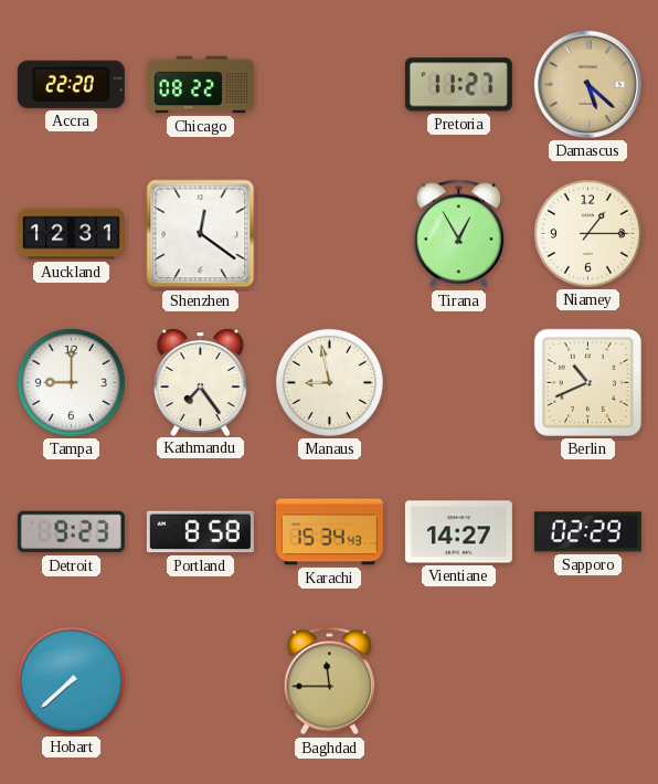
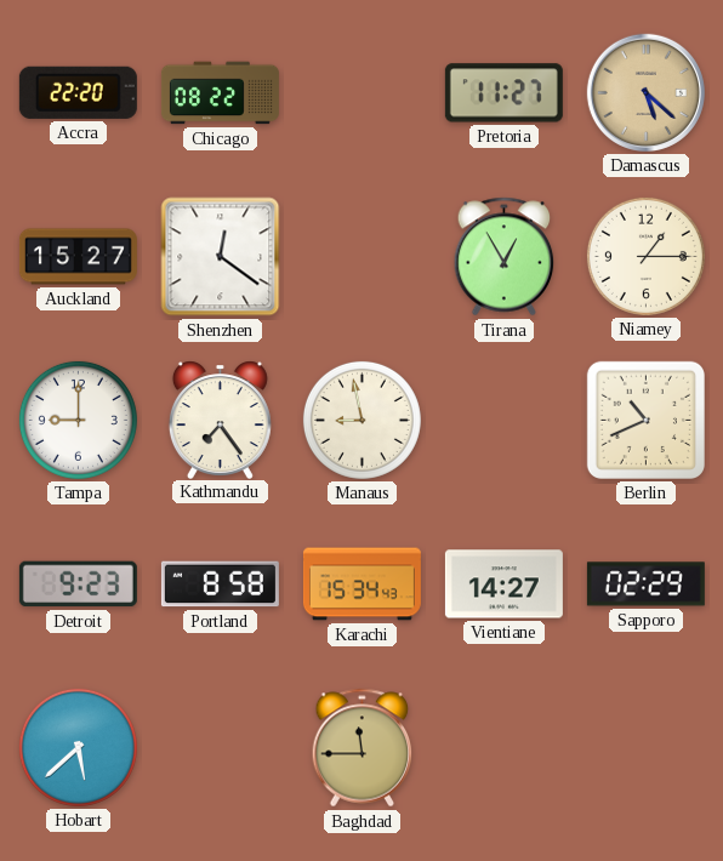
Auckland: 12:31 -> 15:27
Hobart: 7:38 -> 5:38
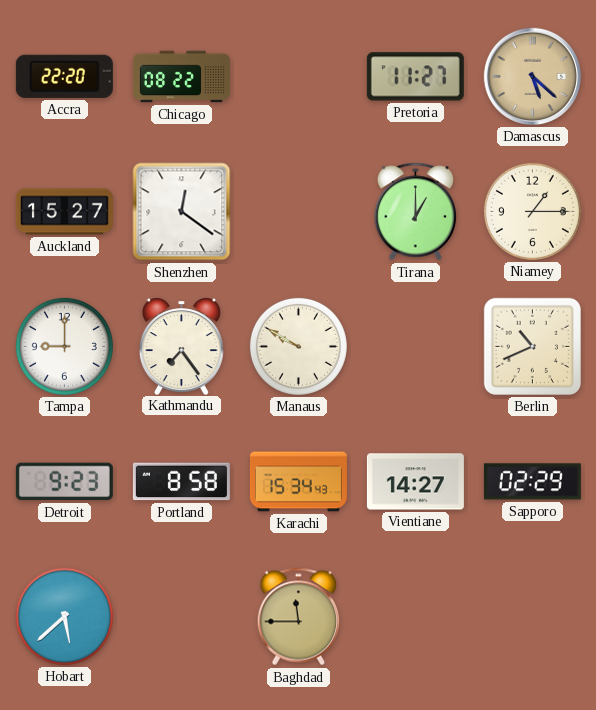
Tirana: 12:55 -> 1:00
Manaus: 8:58 -> 9:50
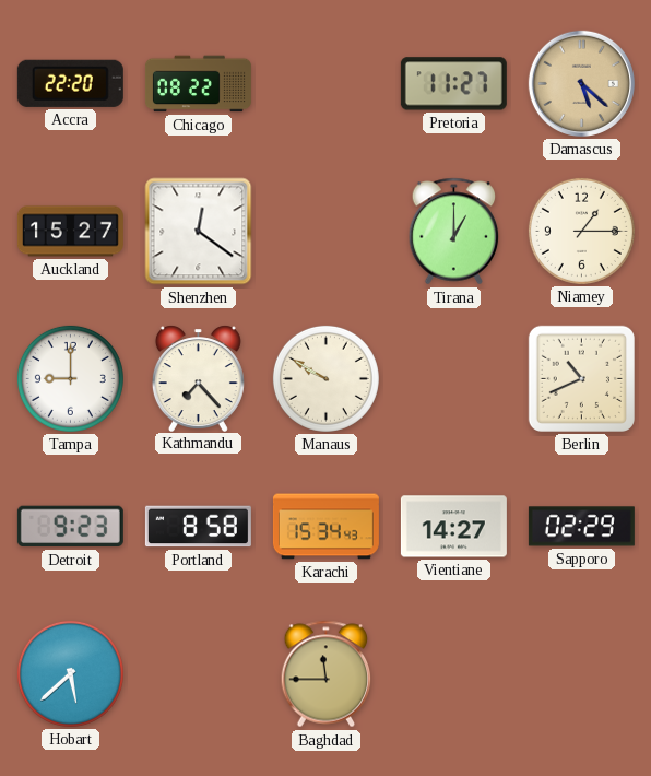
Kathmandu: 7:24 -> 7:23
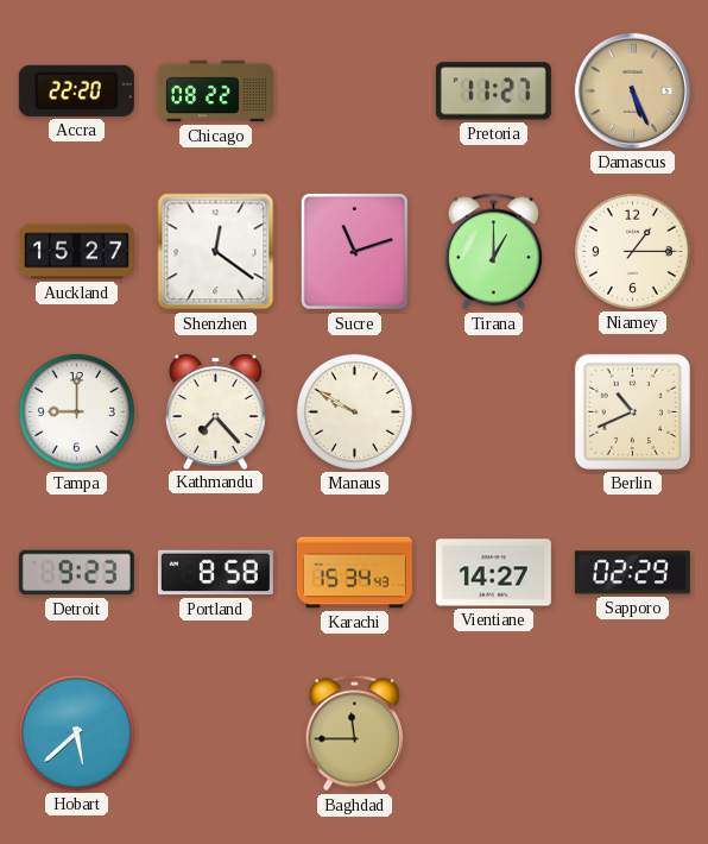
Damascus: 5:22 -> 5:26
Sucre: none -> 11:12
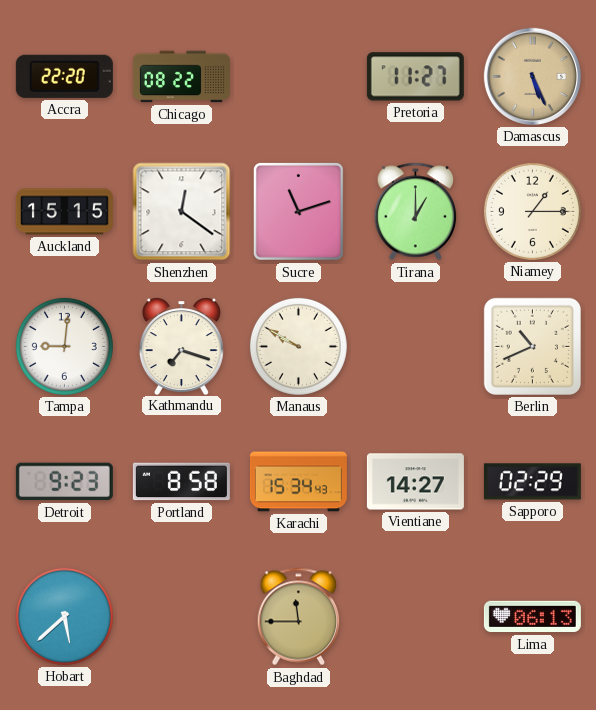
Auckland: 15:27 -> 15:15
Tampa: 9:00 -> 9:01
Kathmandu: 7:23 -> 7:18
Lima: none -> 06:13
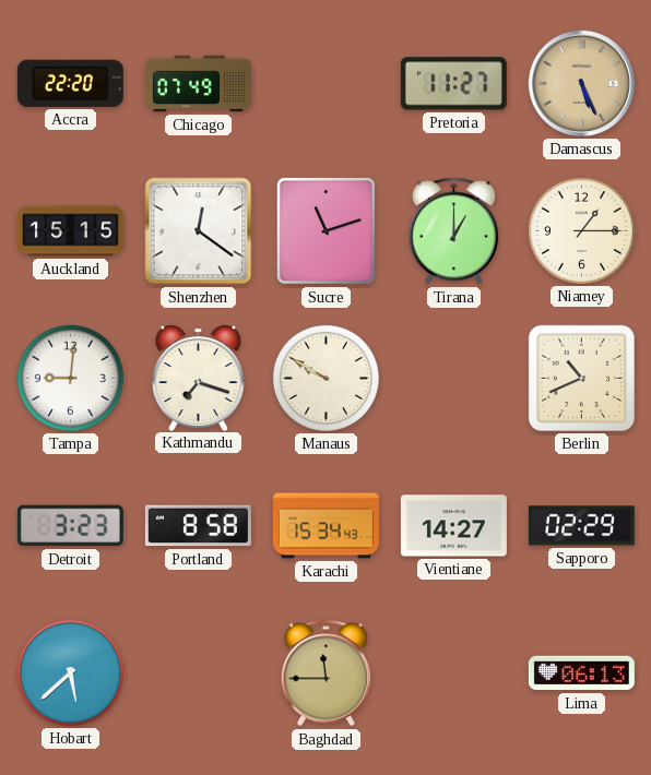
Chicago: 08:22 -> 07:49
Detroit: 9:23 -> 3:23
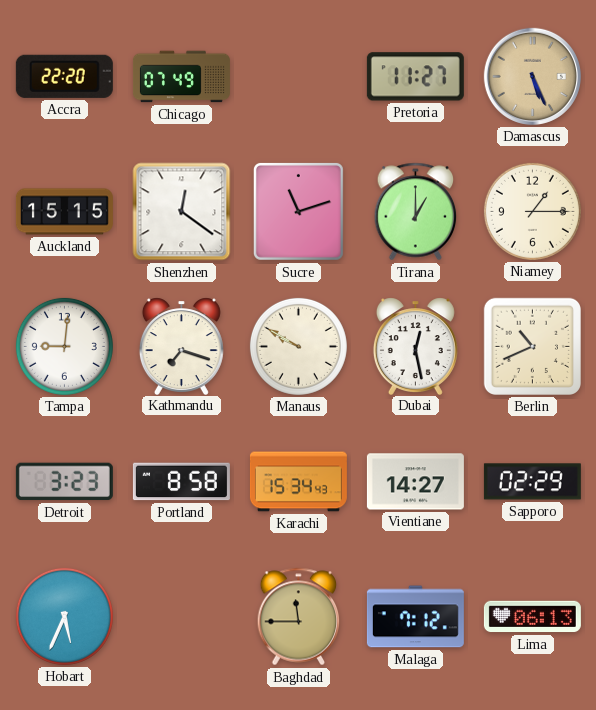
Dubai: none -> 12:28
Hobart: 5:38 -> 5:34
Malaga: none -> 7:12
